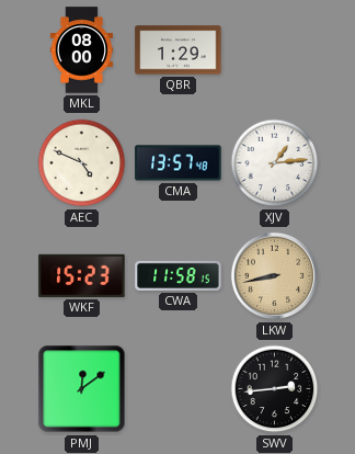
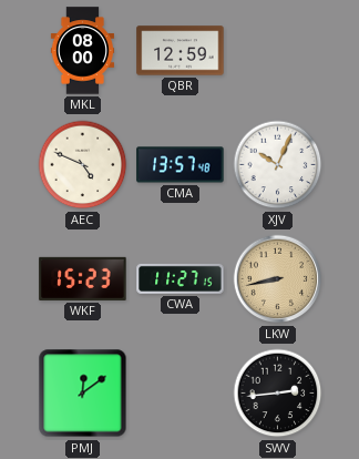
QBR: 1:29 -> 12:59
XJV: 1:14 -> 10:04
CWA: 11:58 -> 11:27
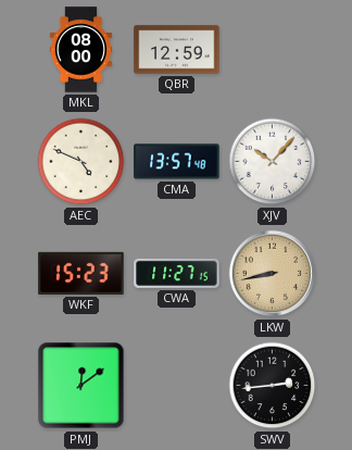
XJV: 10:04 -> 10:07
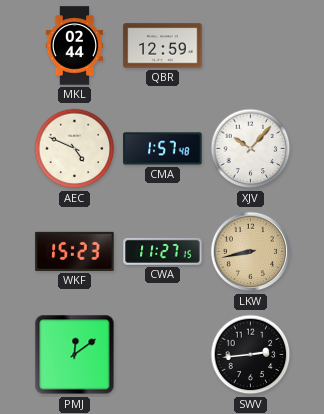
MKL: 08:00 -> 02:44
CMA: 13:57 -> 1:57
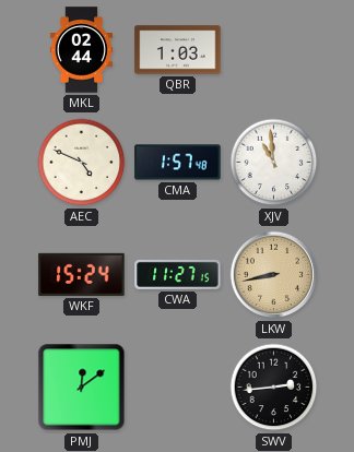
QBR: 12:59 -> 1:03
XJV: 10:07 -> 10:59
WKF: 15:23 -> 15:24
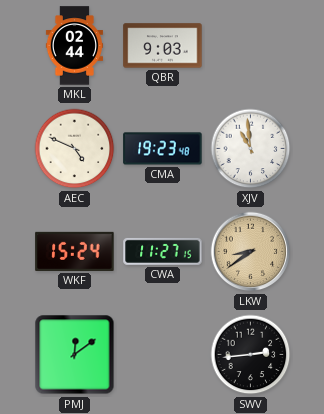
QBR: 1:03 -> 9:03
CMA: 1:57 -> 19:23
LKW: 8:43 -> 8:39
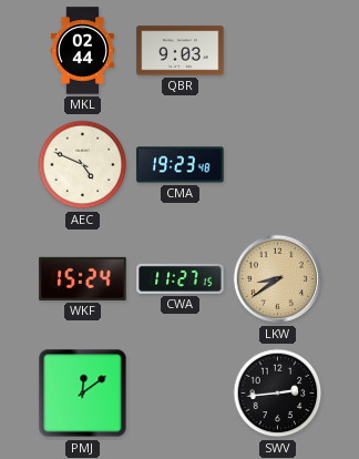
XJV: 10:59 -> none
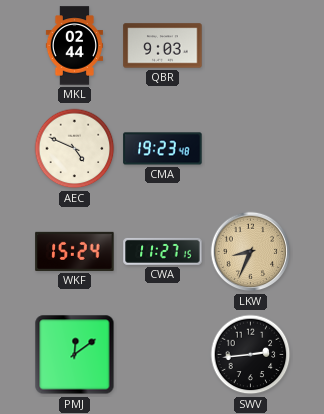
LKW: 8:39 -> 8:34
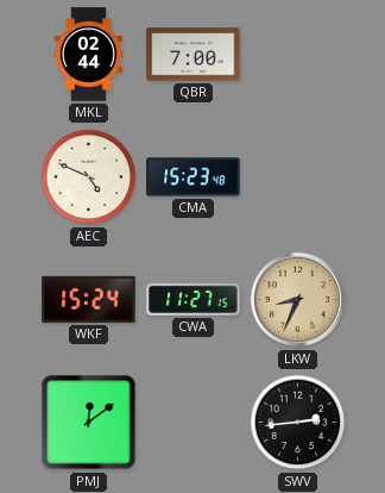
QBR: 9:03 -> 7:00
CMA: 19:23 -> 15:23
